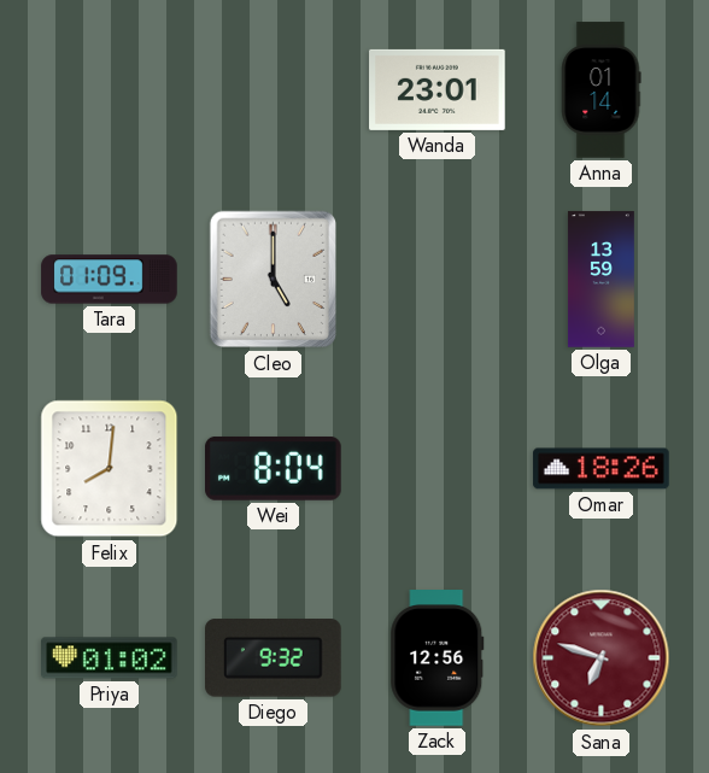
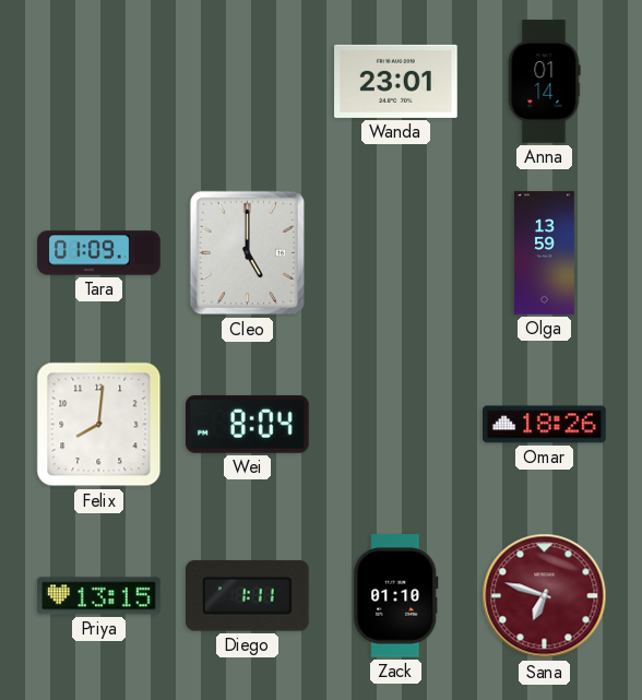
Priya: 01:02 -> 13:15
Diego: 9:32 -> 1:11
Zack: 12:56 -> 01:10
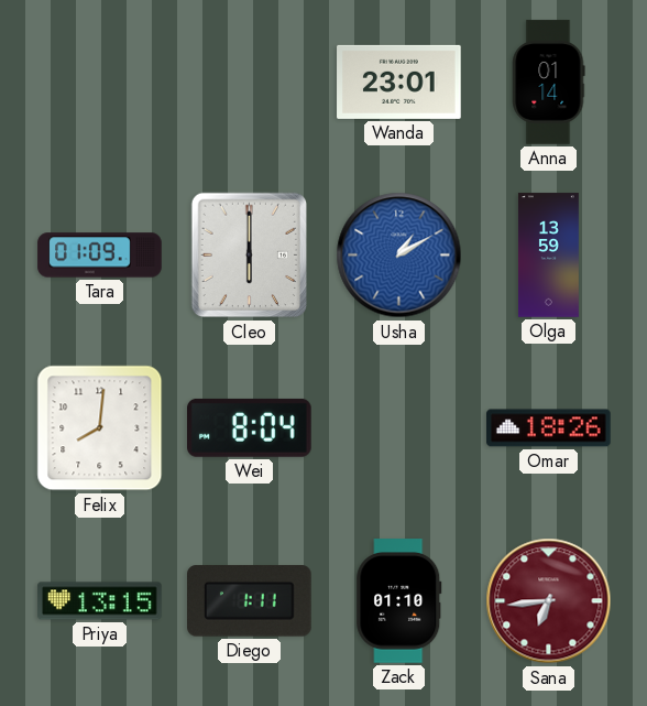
Cleo: 5:00 -> 6:00
Usha: none -> 1:10
Sana: 6:48 -> 6:44
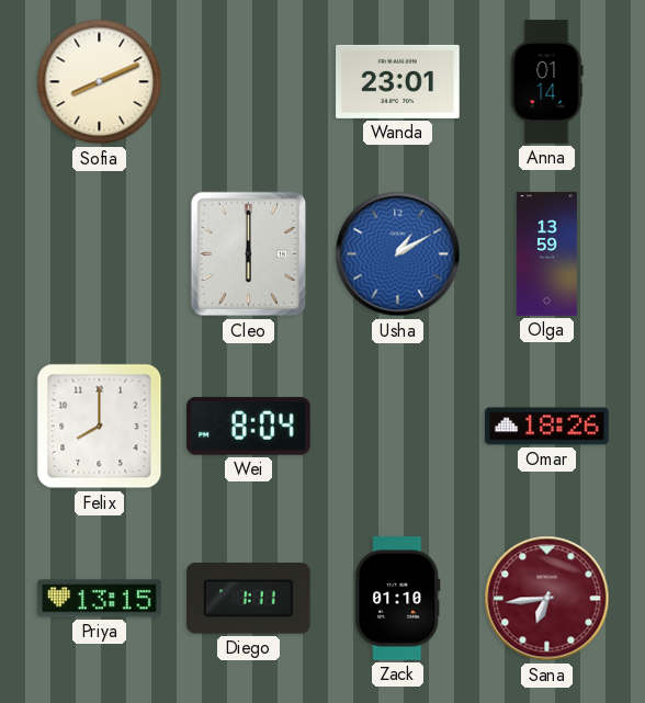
Sofia: none -> 8:11
Tara: 01:09 -> none
Felix: 8:01 -> 8:00
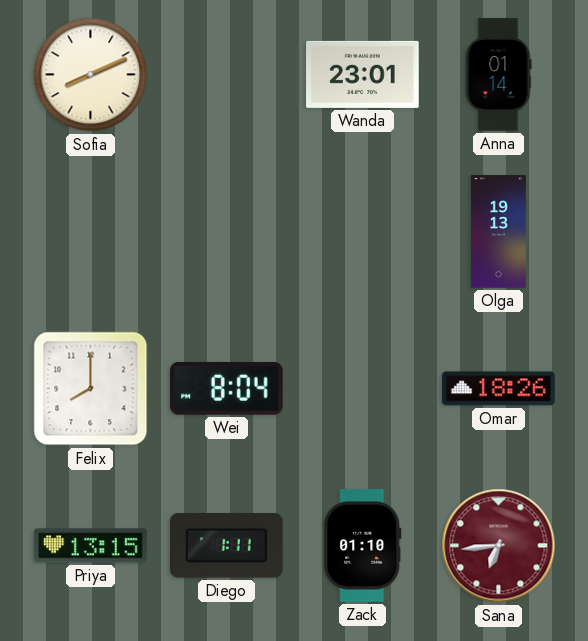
Cleo: 6:00 -> none
Usha: 1:10 -> none
Olga: 13:59 -> 19:13
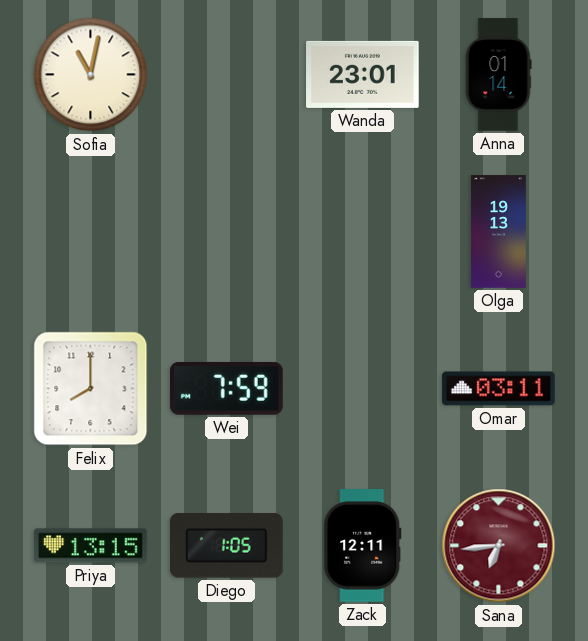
Sofia: 8:11 -> 11:02
Wei: 8:04 -> 7:59
Omar: 18:26 -> 03:11
Diego: 1:11 -> 1:05
Zack: 01:10 -> 12:11
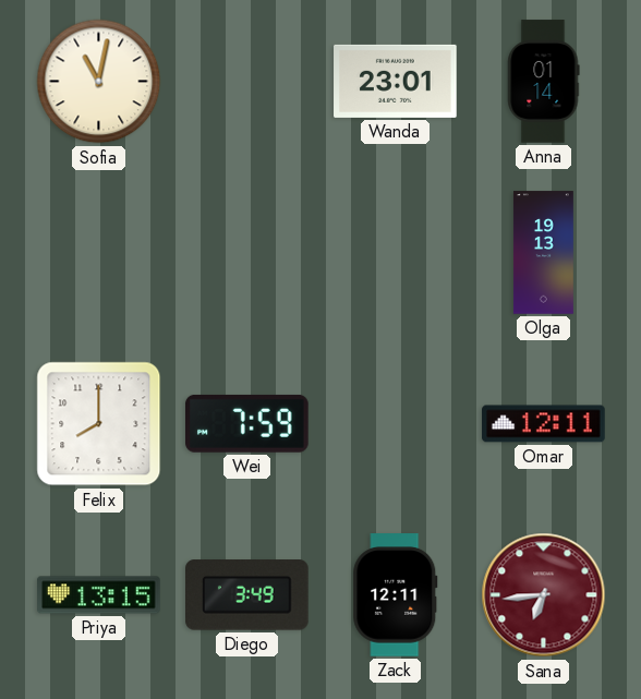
Omar: 03:11 -> 12:11
Diego: 1:05 -> 3:49
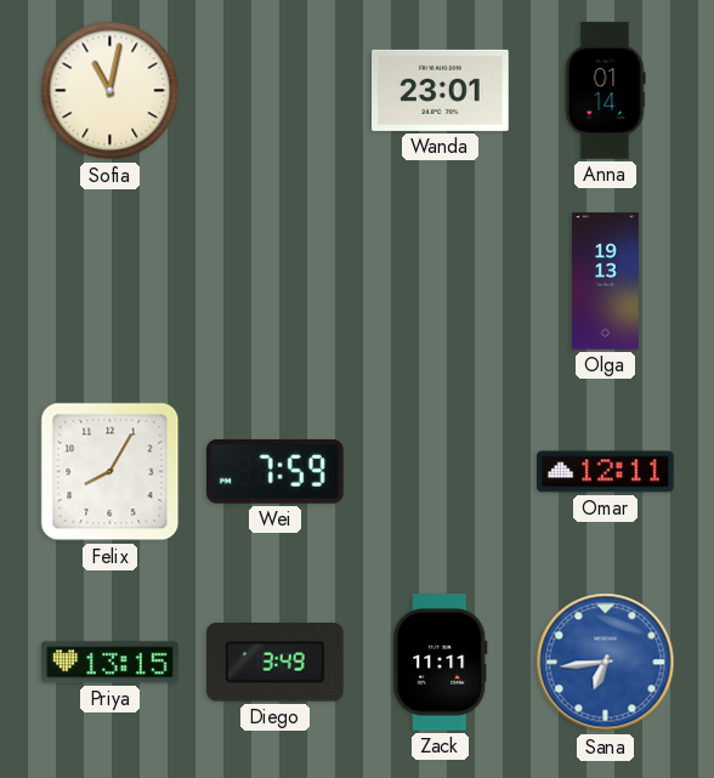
Felix: 8:00 -> 8:05
Zack: 12:11 -> 11:11
Sana dial: burgundy -> blue
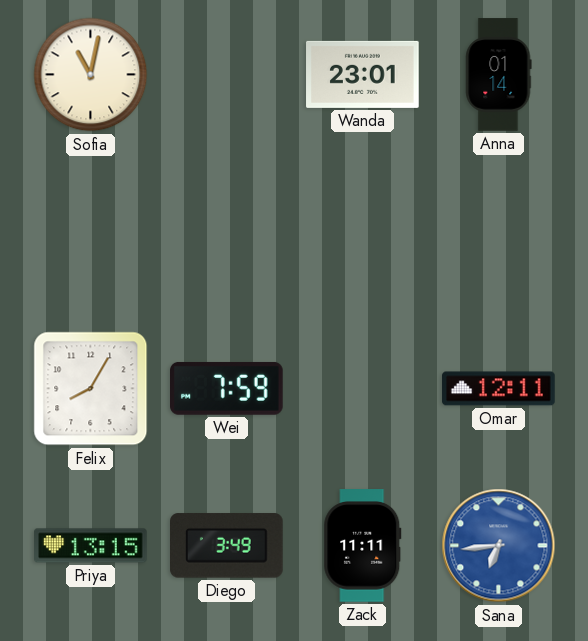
Olga: 19:13 -> none
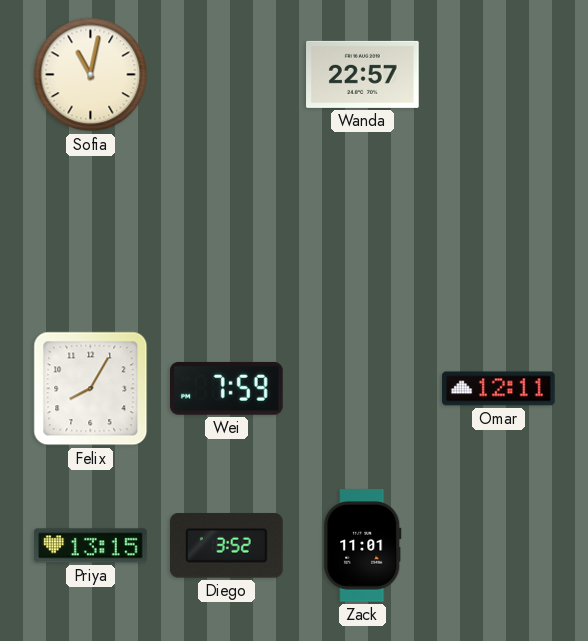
Wanda: 23:01 -> 22:57
Anna: 01:14 -> none
Diego: 3:49 -> 3:52
Zack: 11:11 -> 11:01
Sana: 6:44 -> none
